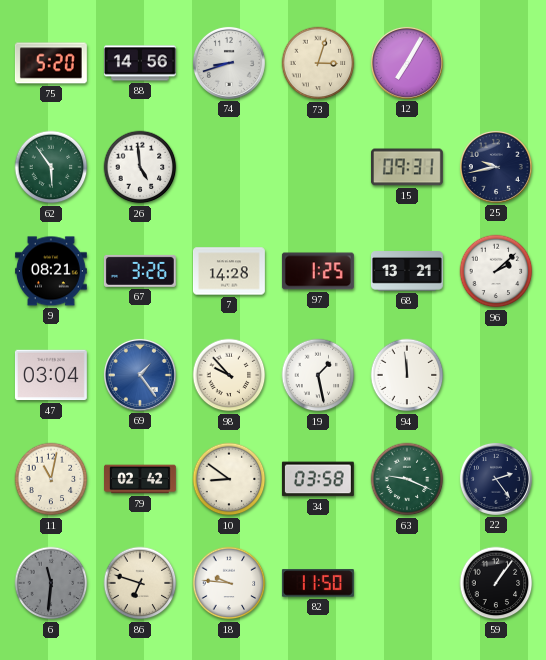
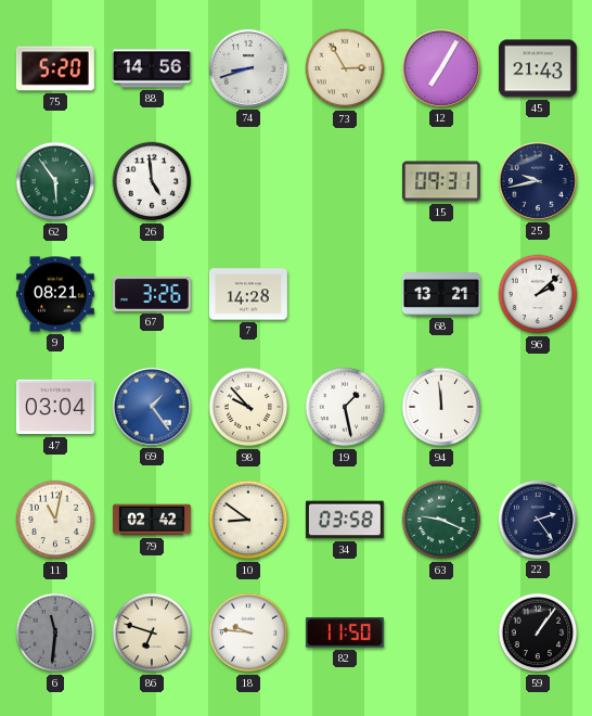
73: 3:03 -> 2:55
45: none -> 21:43
97: 1:25 -> none
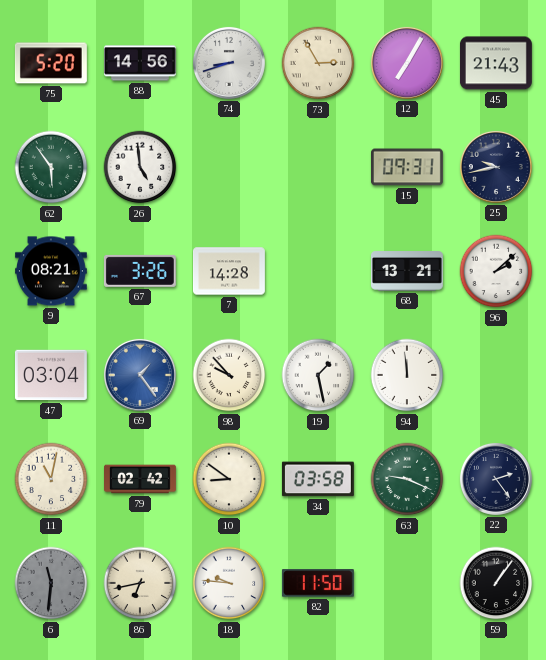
86: 6:48 -> 6:43
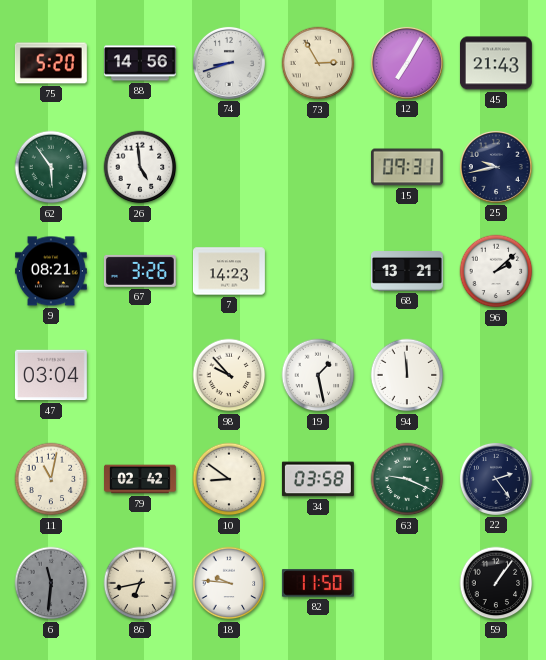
7: 14:28 -> 14:23
69: 1:24 -> none
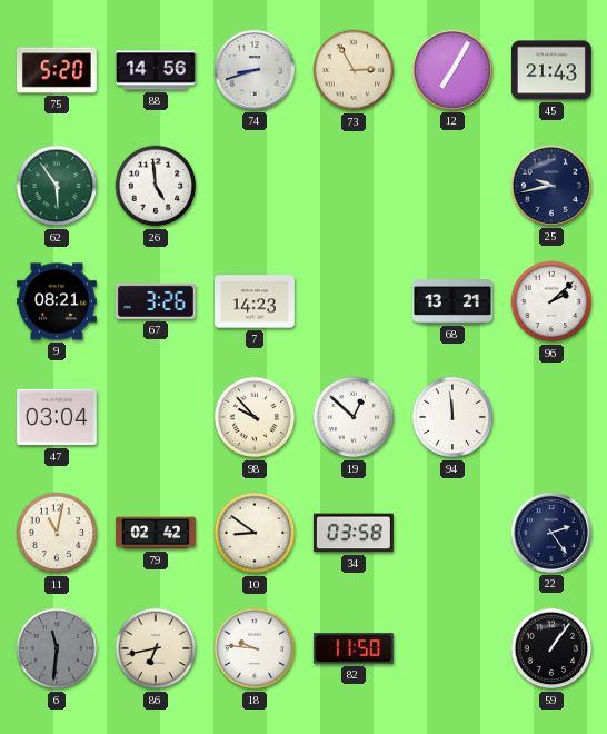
15: 09:31 -> none
19: 1:28 -> 12:52
63: 9:19 -> none
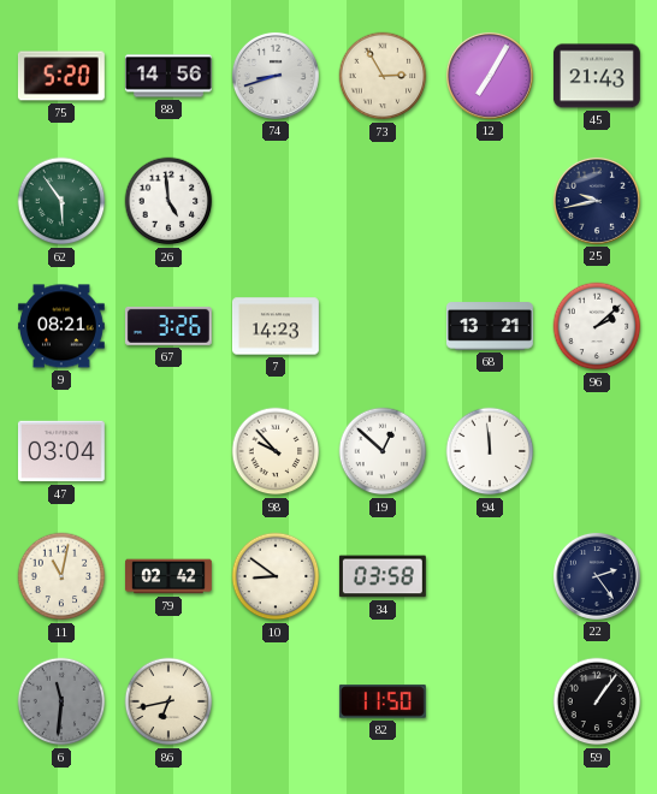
18: 9:46 -> none
